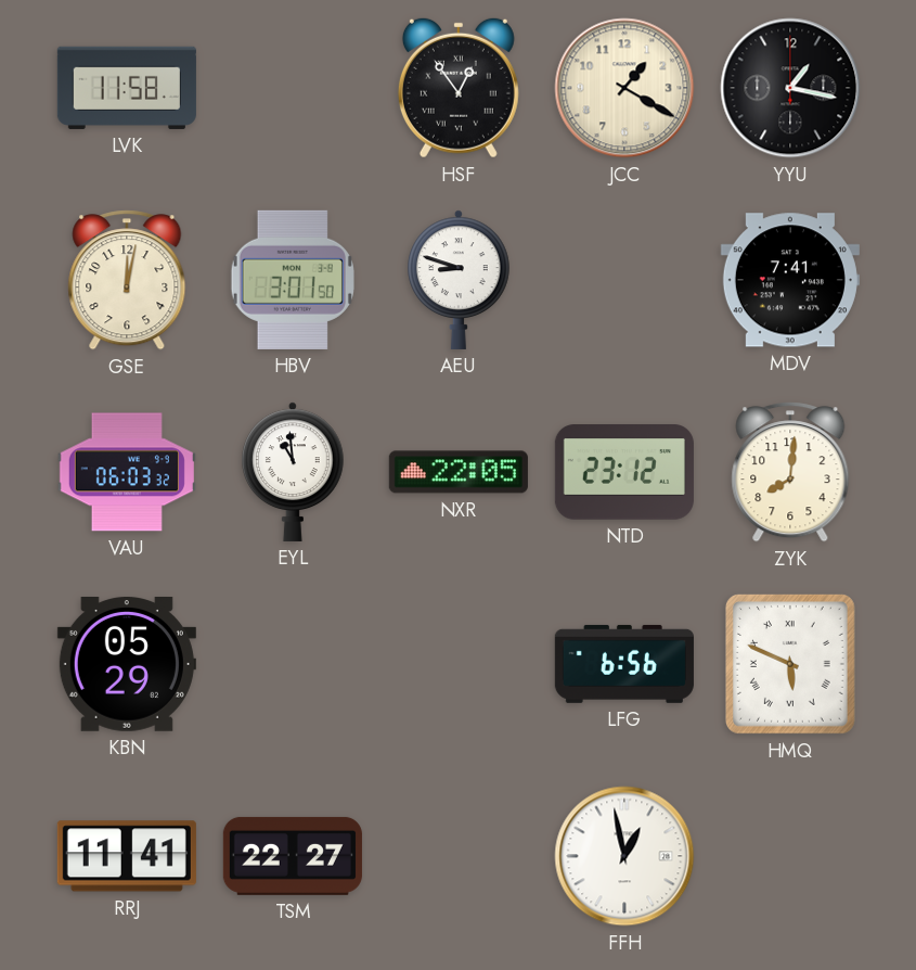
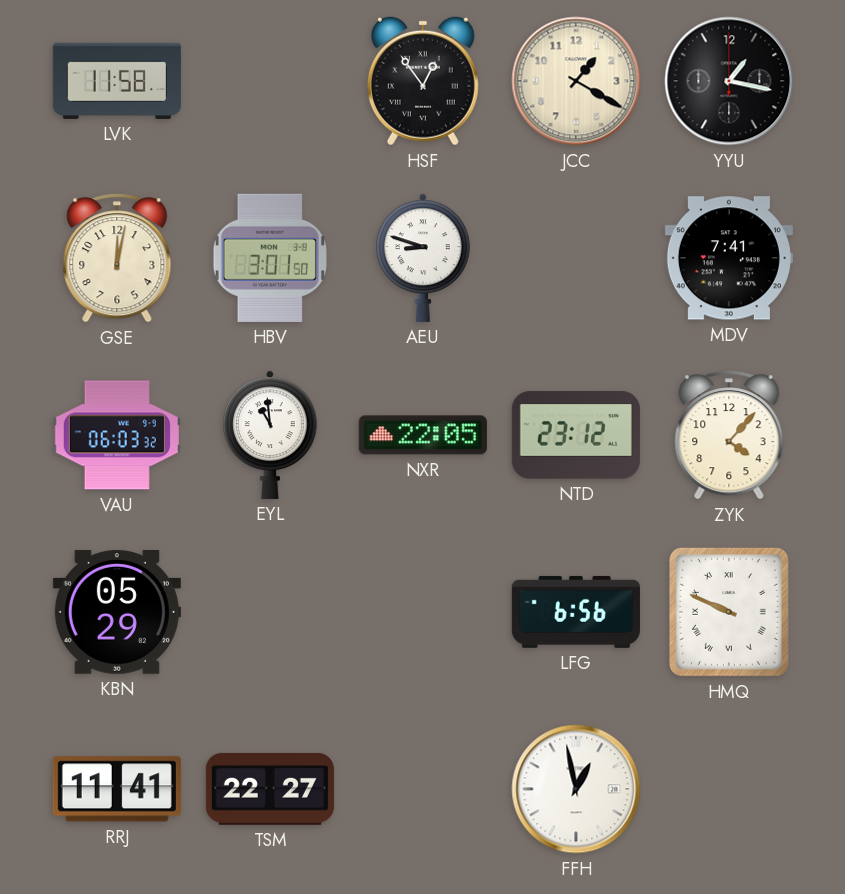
ZYK: 8:01 -> 4:07
HMQ: 5:49 -> 9:49
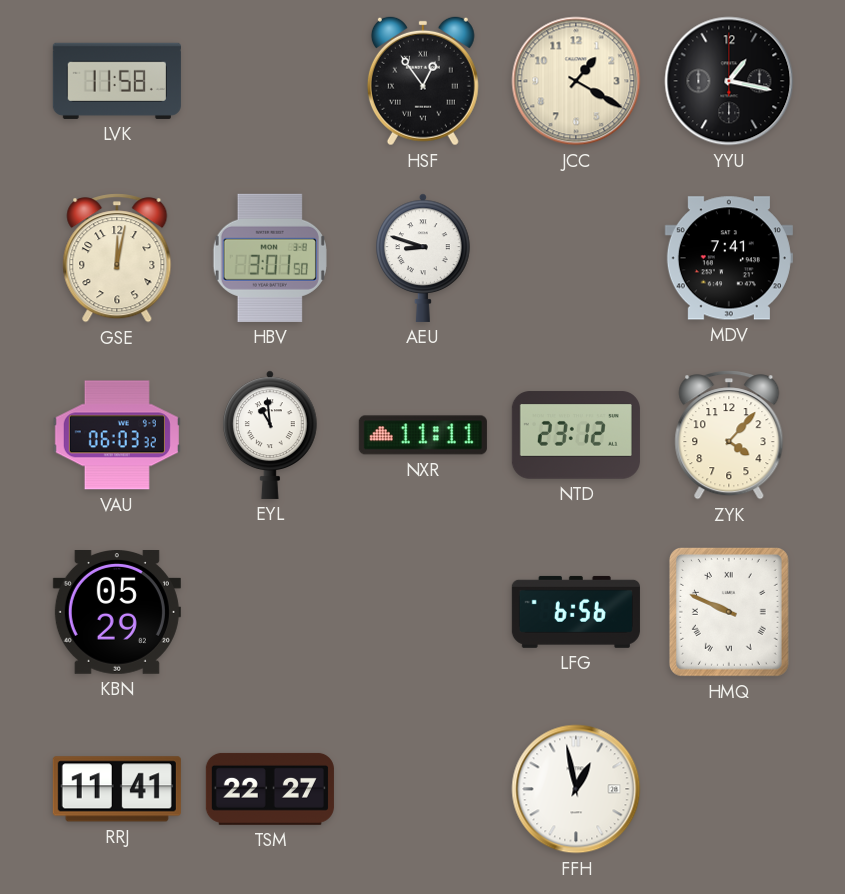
NXR: 22:05 -> 11:11
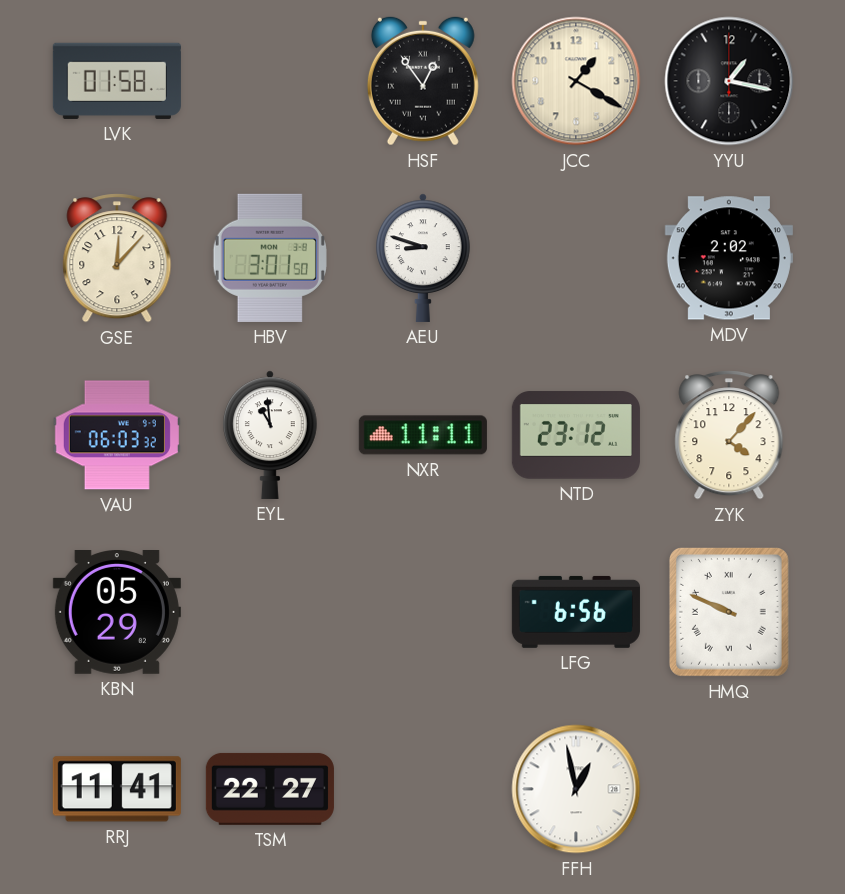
LVK: 11:58 -> 01:58
GSE: 12:02 -> 12:07
MDV: 7:41 -> 2:02
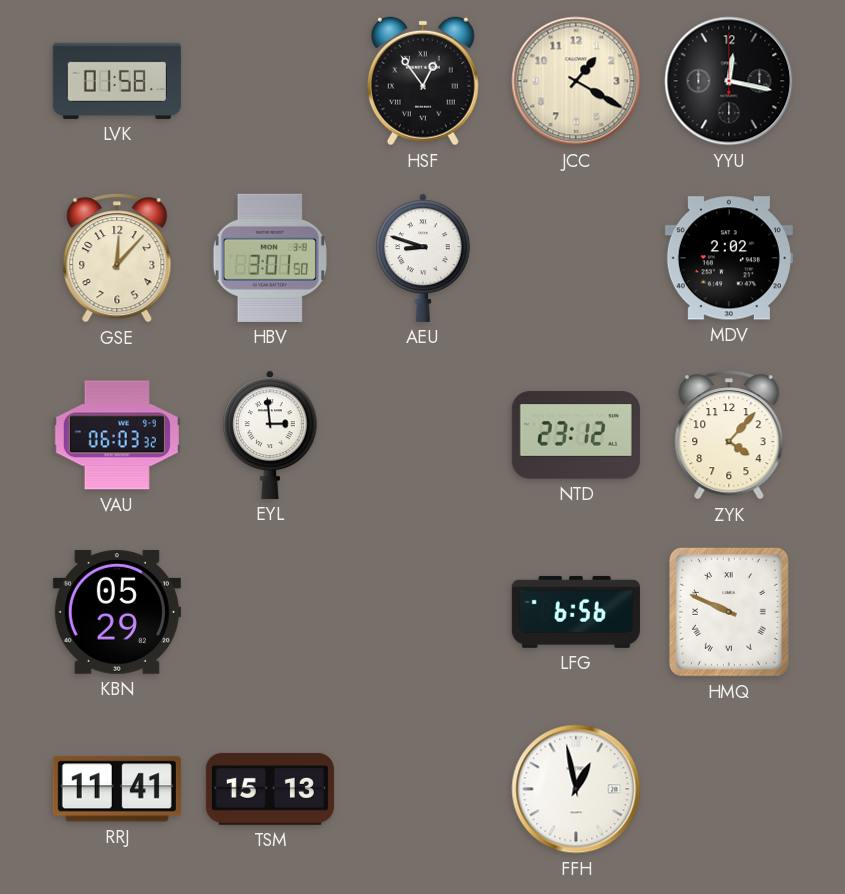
YYU: 1:17 -> 12:17
EYL: 10:59 -> 2:59
NXR: 11:11 -> none
TSM: 22:27 -> 15:13
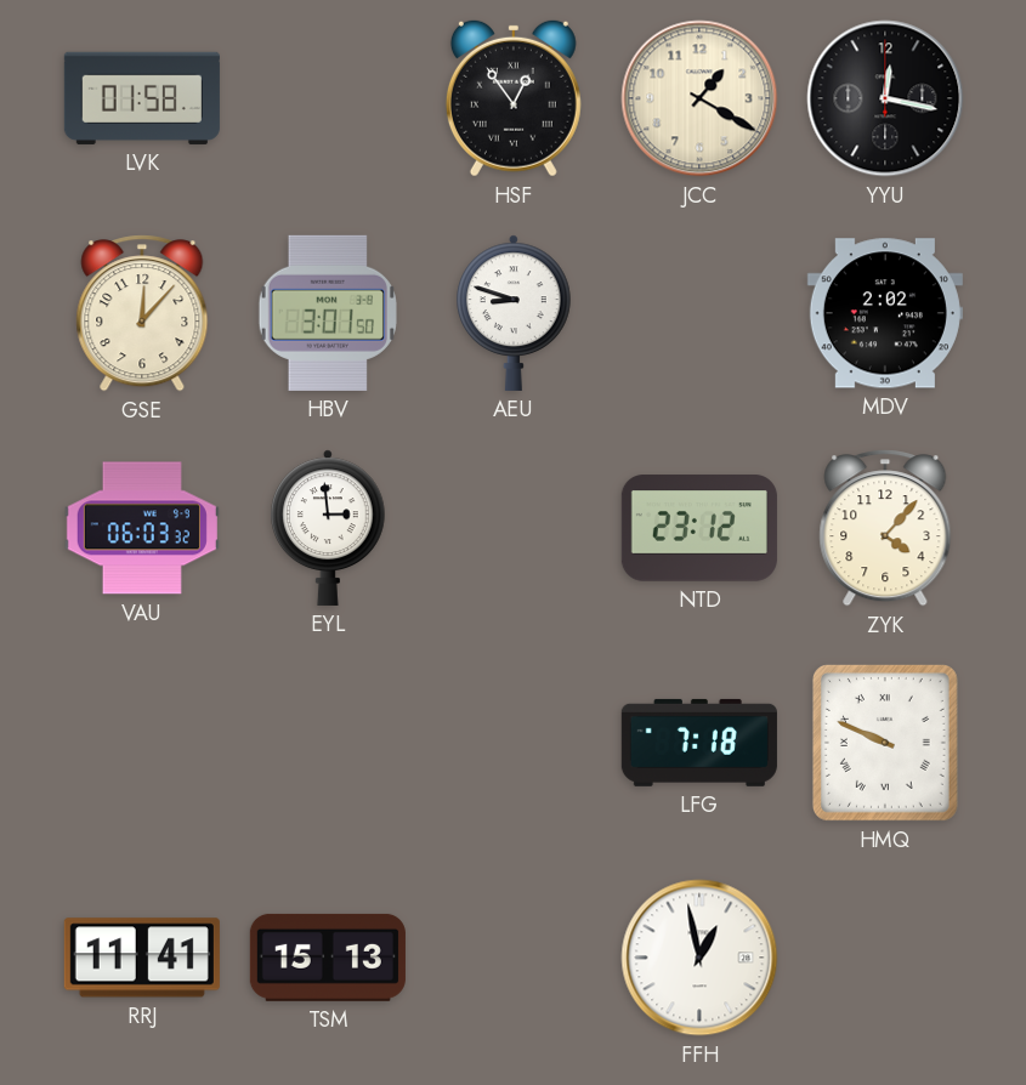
KBN: 05:29 -> none
LFG: 6:56 -> 7:18
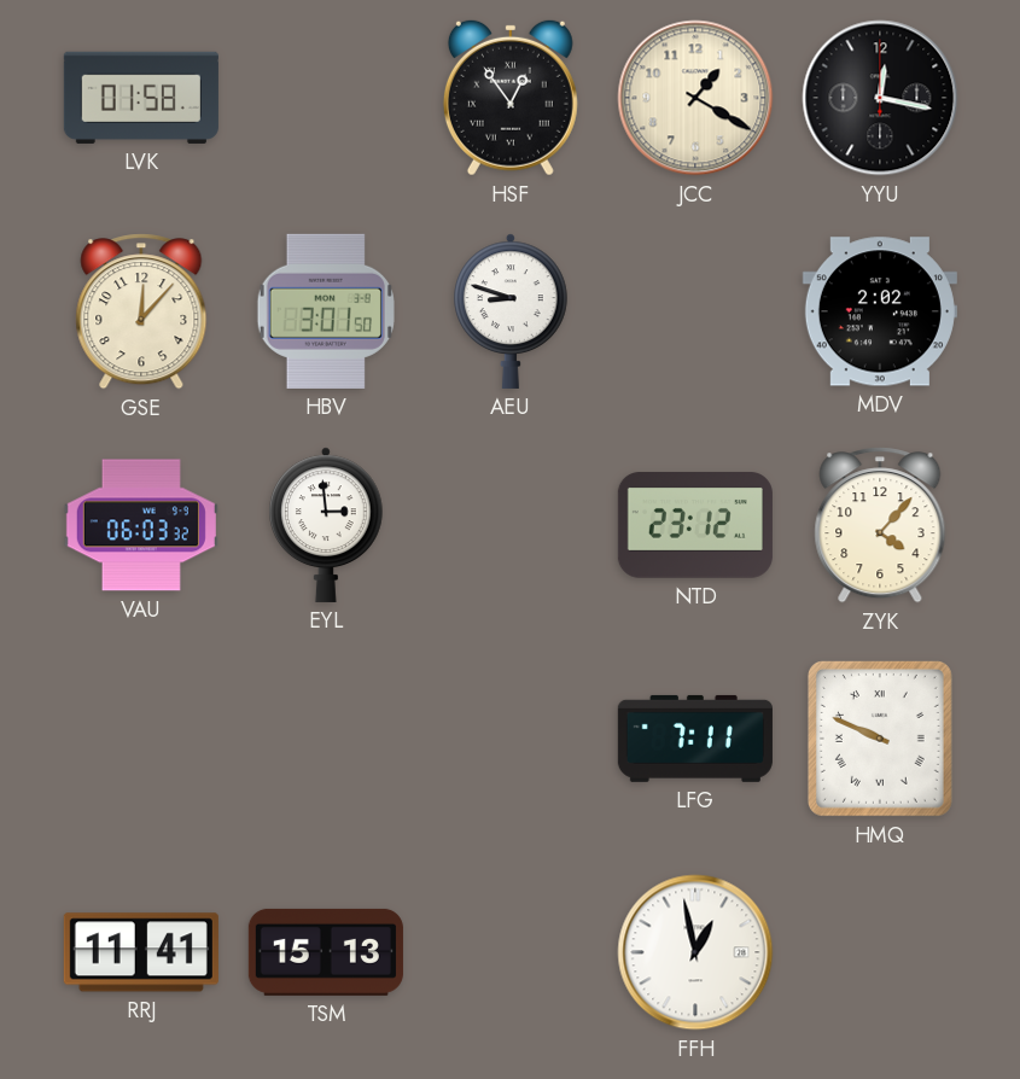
LFG: 7:18 -> 7:11
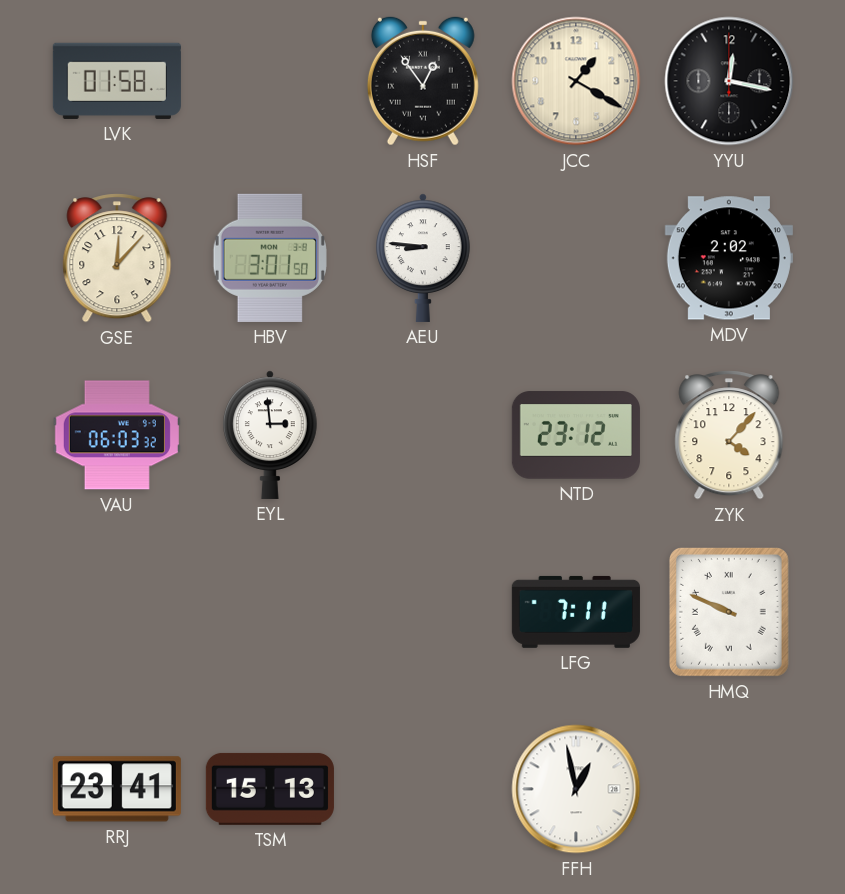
AEU: 8:48 -> 8:46
RRJ: 11:41 -> 23:41
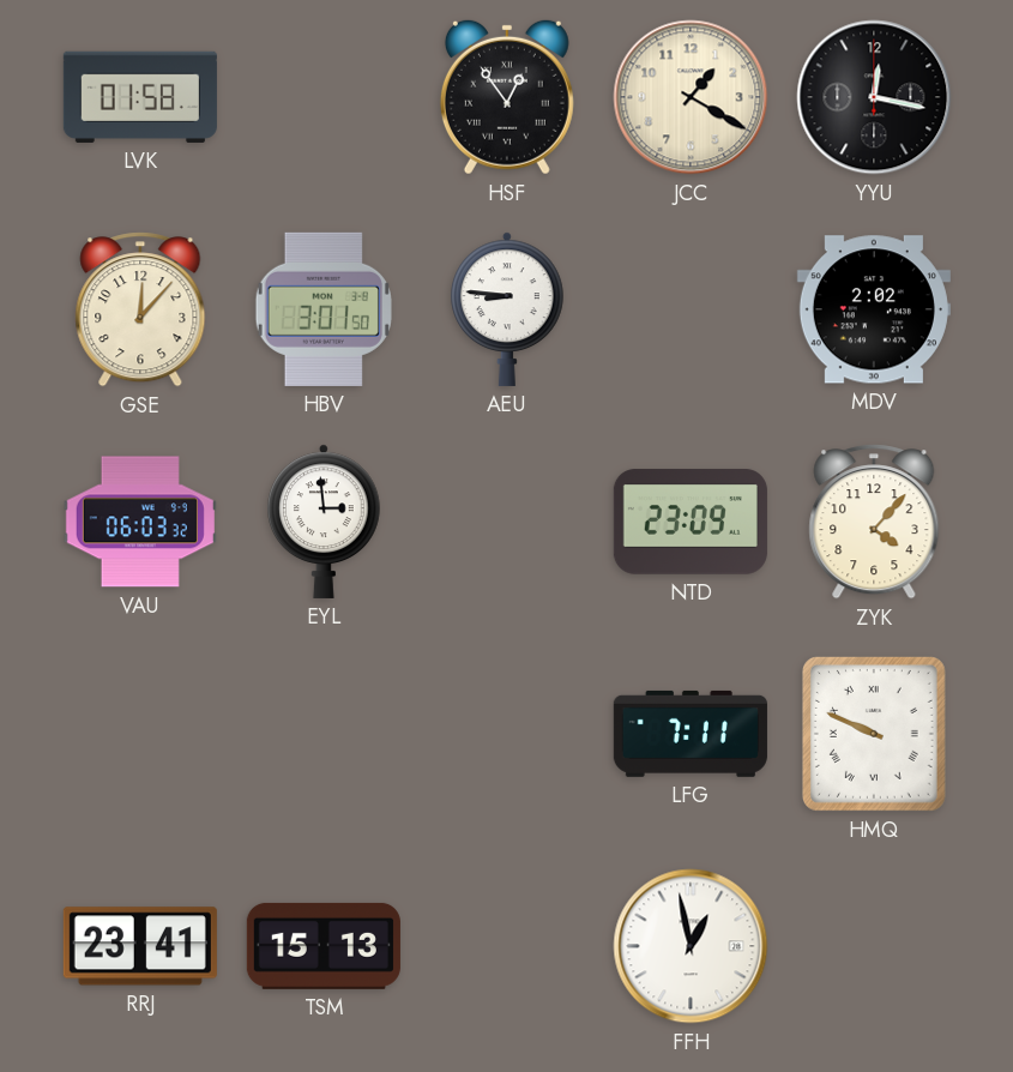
NTD: 23:12 -> 23:09
